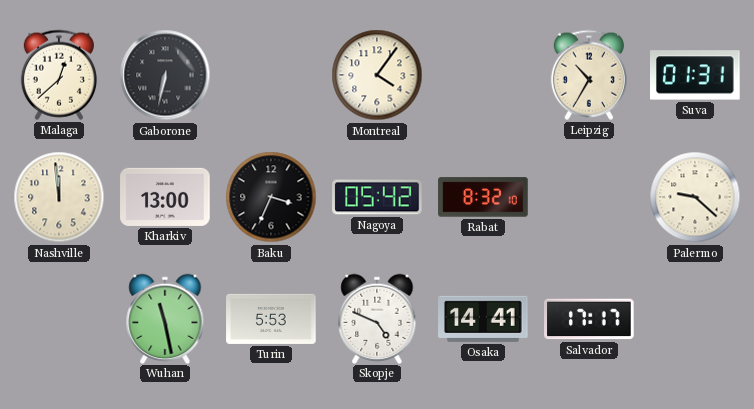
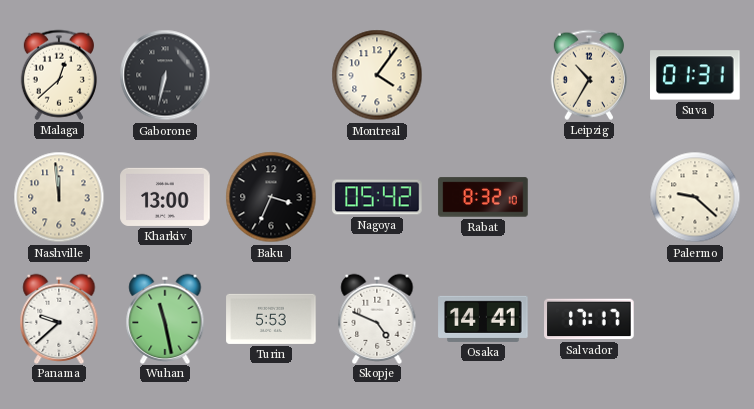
Panama: none -> 9:38
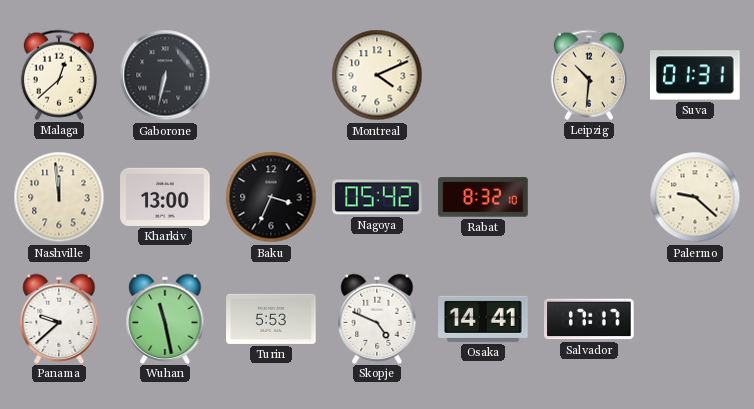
Montreal: 4:06 -> 4:11
Leipzig: 10:35 -> 10:31
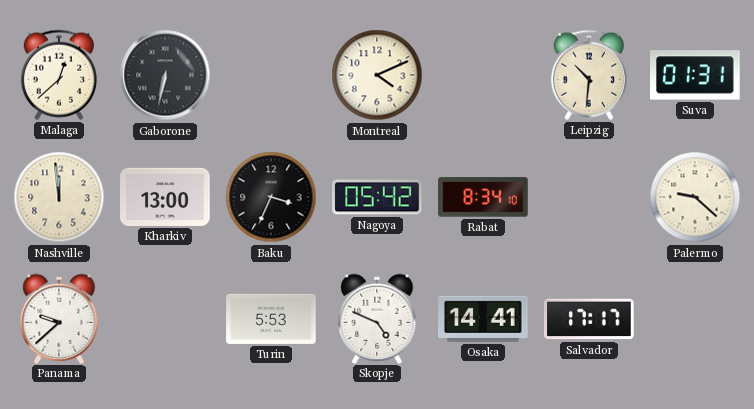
Rabat: 8:32 -> 8:34
Wuhan: 11:28 -> none
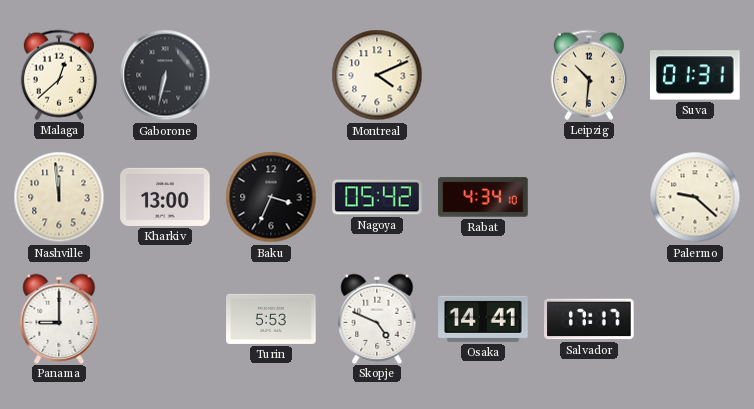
Rabat: 8:34 -> 4:34
Panama: 9:38 -> 9:00
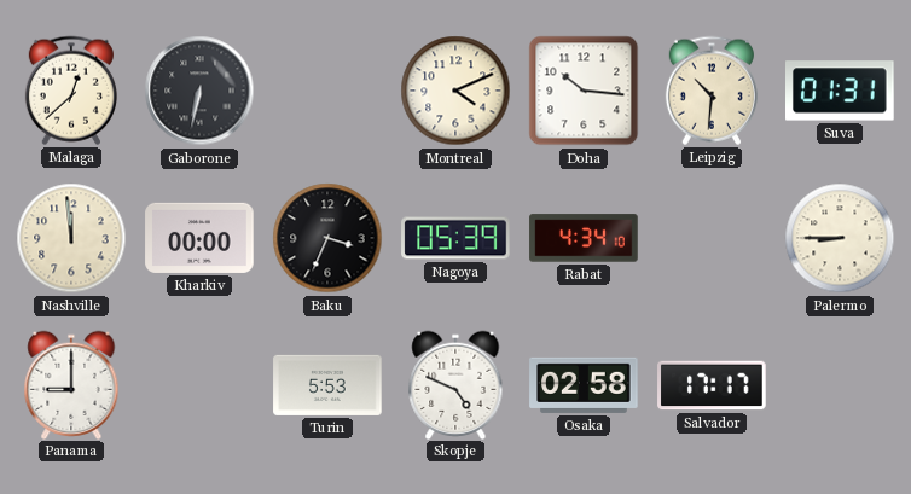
Doha: none -> 10:16
Kharkiv: 13:00 -> 00:00
Nagoya: 05:42 -> 05:39
Palermo: 9:22 -> 8:45
Osaka: 14:41 -> 02:58
